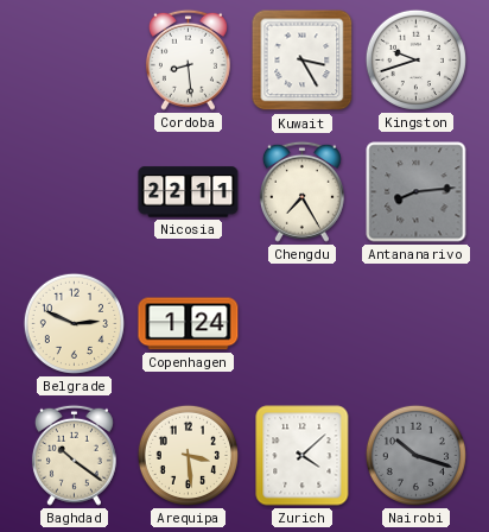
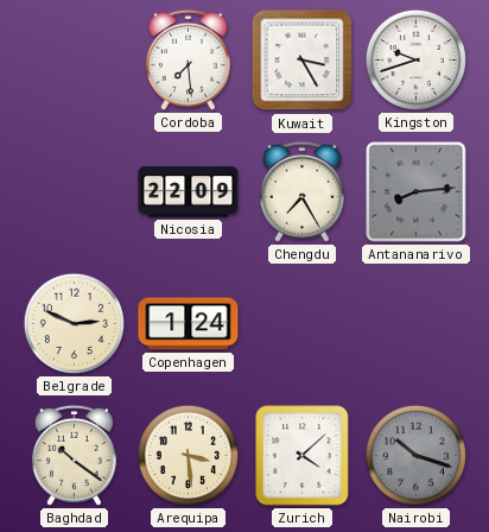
Cordoba: 8:29 -> 7:29
Nicosia: 22:11 -> 22:09
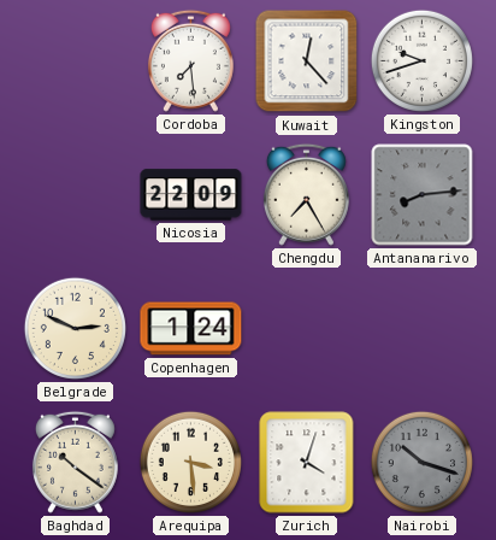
Kuwait: 3:25 -> 12:23
Zurich: 4:08 -> 4:03
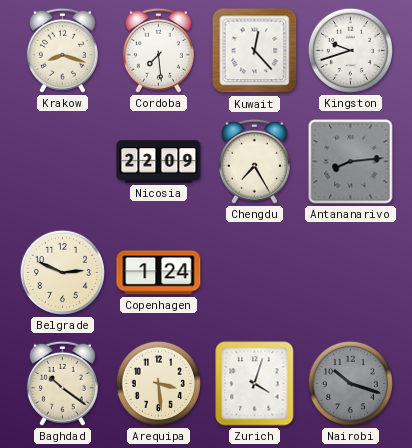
Krakow: none -> 8:18
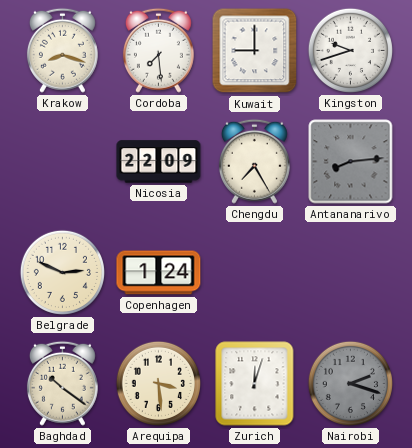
Kuwait: 12:23 -> 9:00
Zurich: 4:03 -> 12:03
Nairobi: 10:18 -> 2:18
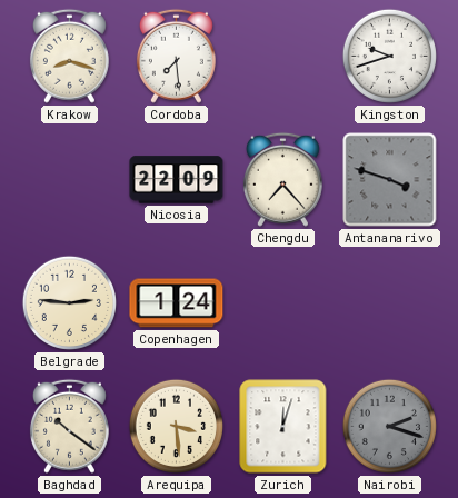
Kuwait: 9:00 -> none
Chengdu: 7:25 -> 7:23
Antananarivo: 8:14 -> 3:48
Belgrade: 2:49 -> 2:46
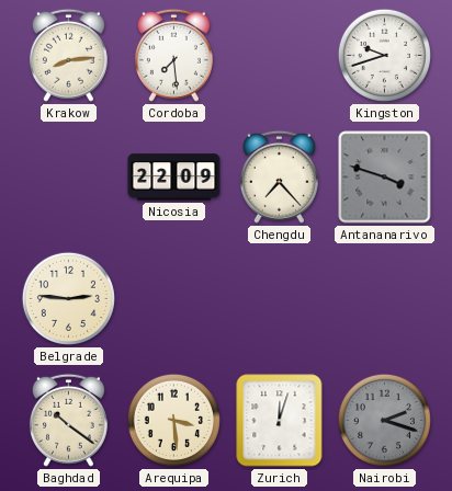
Krakow: 8:18 -> 8:14
Copenhagen: 1:24 -> none
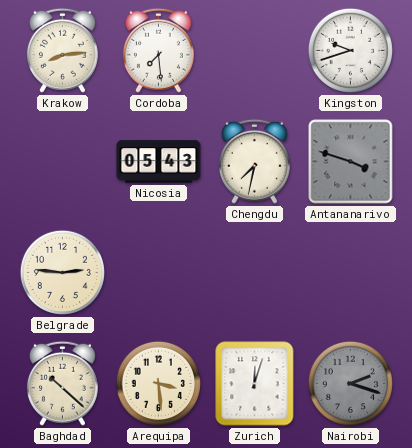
Nicosia: 22:09 -> 05:43
Chengdu: 7:23 -> 7:32
Baghdad: 10:21 -> 10:22
